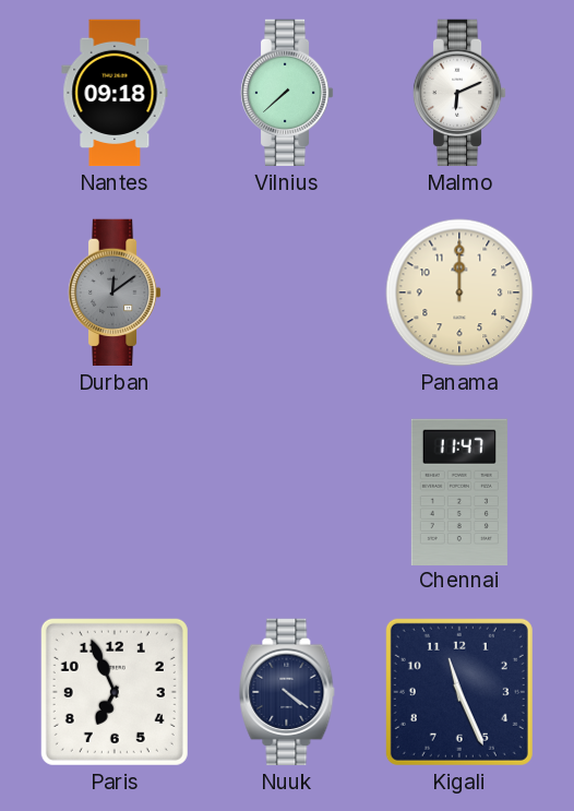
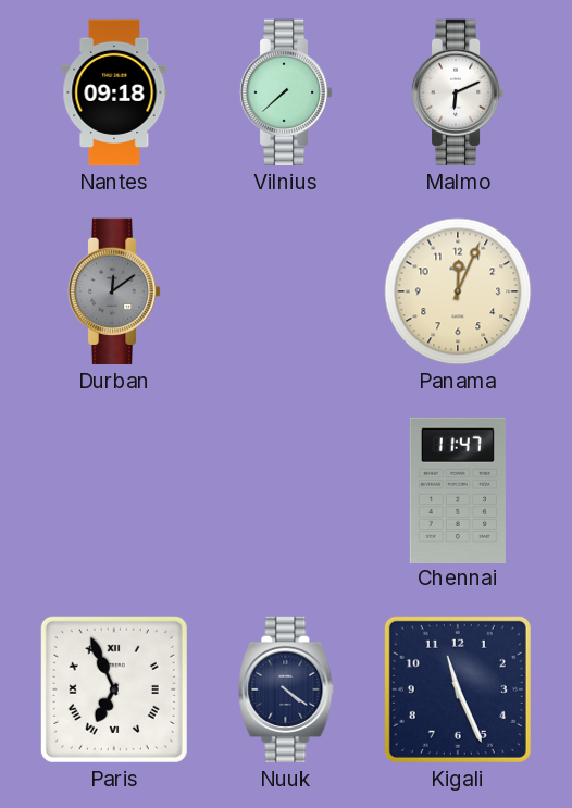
Panama: 12:00 -> 12:04
Paris numerals: Arabic -> Roman
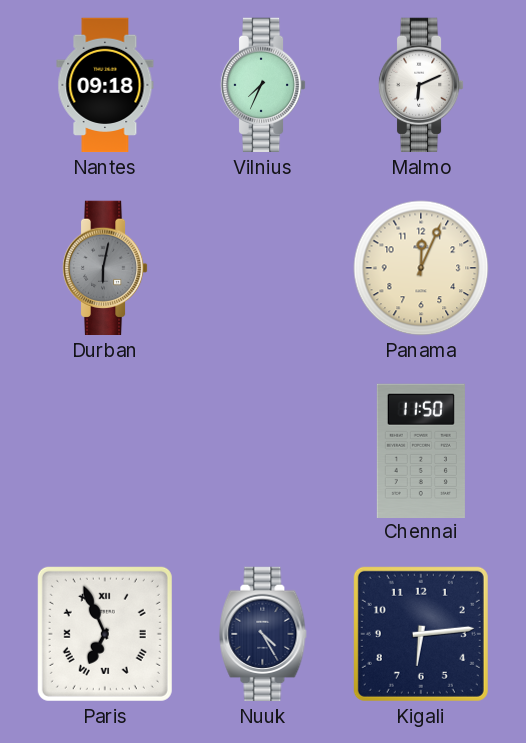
Vilnius: 7:38 -> 7:34
Durban: 12:09 -> 6:02
Chennai: 11:47 -> 11:50
Nuuk: 4:21 -> 4:25
Kigali: 11:26 -> 6:14
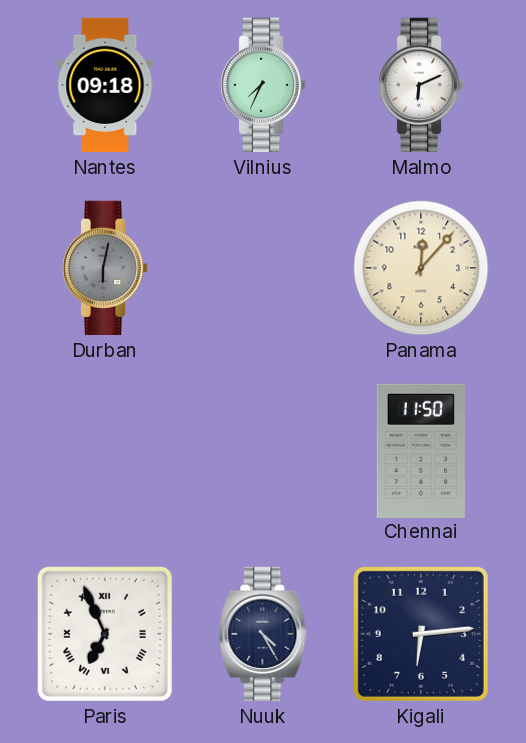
Panama: 12:04 -> 12:07
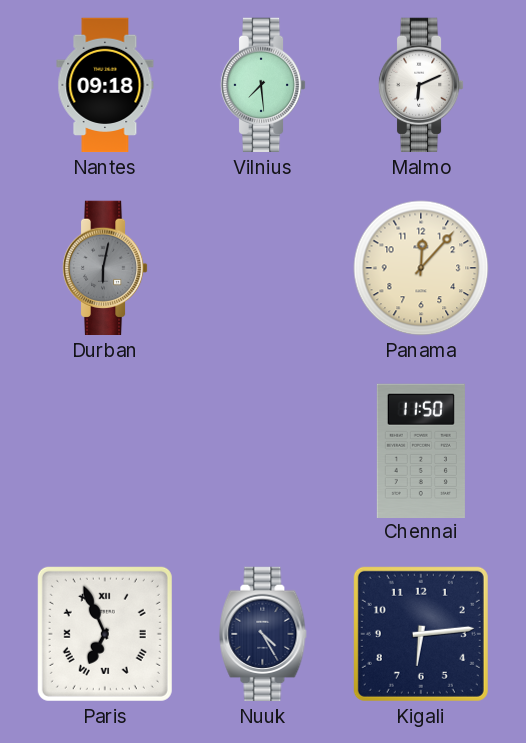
Vilnius: 7:34 -> 7:29
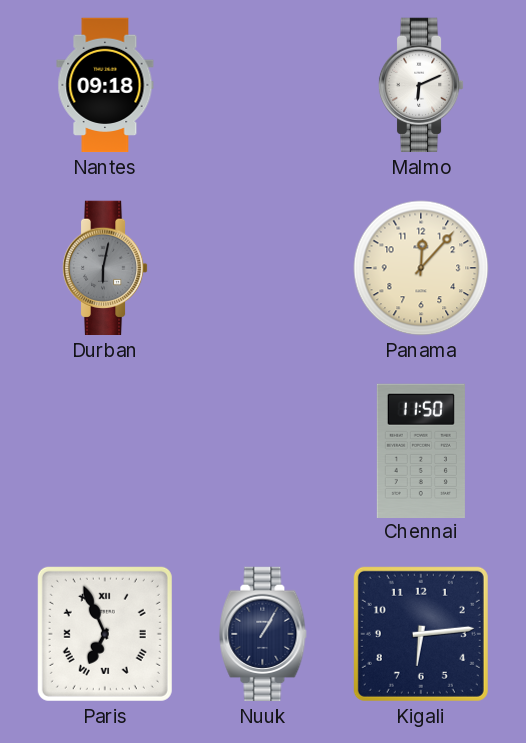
Vilnius: 7:29 -> none
Nuuk: 4:25 -> 1:05
